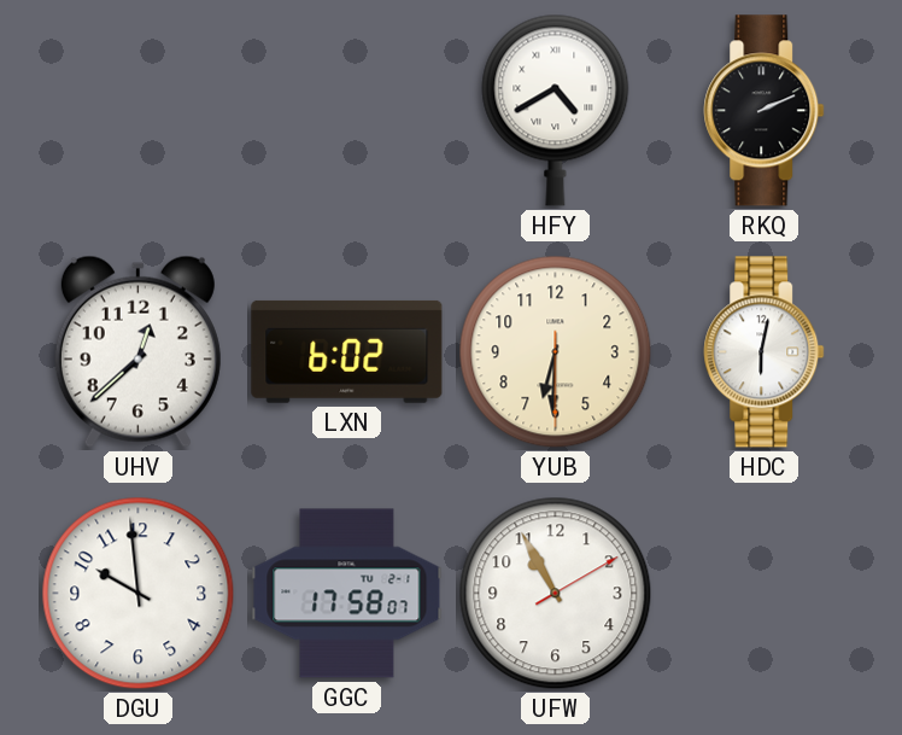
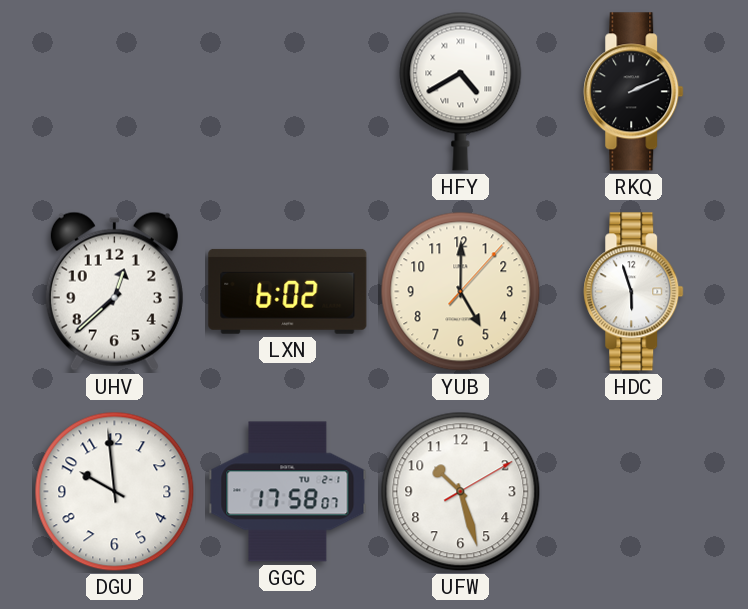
YUB: 6:30 -> 5:00
HDC: 6:02 -> 5:57
UFW: 10:55 -> 10:27
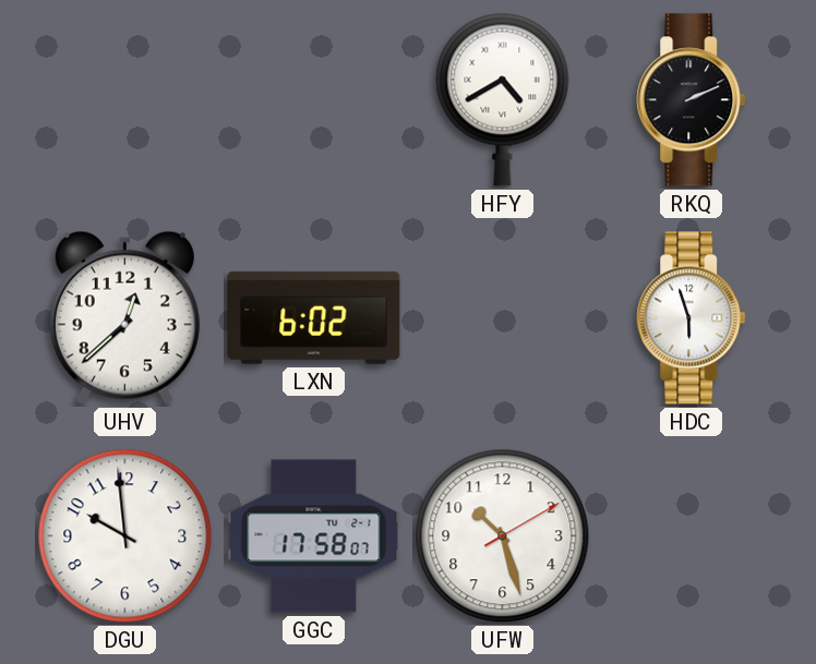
YUB: 5:00 -> none
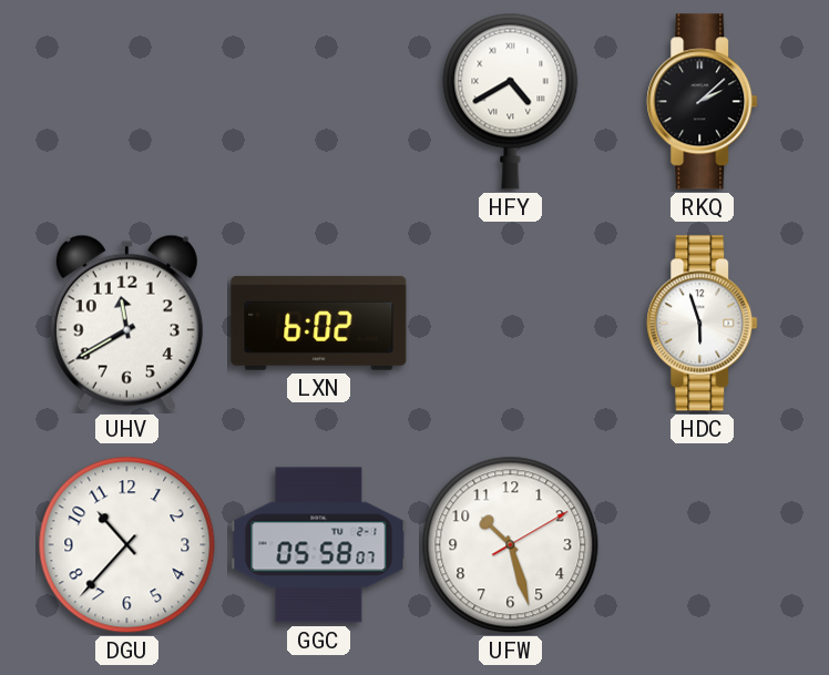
RKQ: 2:11 -> 2:08
UHV: 12:38 -> 11:40
DGU: 9:59 -> 10:37
GGC: 17:58 -> 05:58
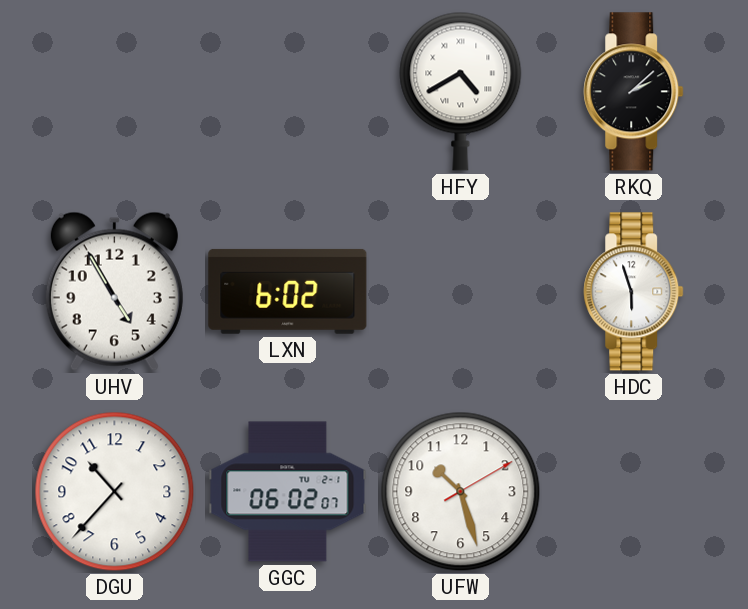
UHV: 11:40 -> 4:55
GGC: 05:58 -> 06:02
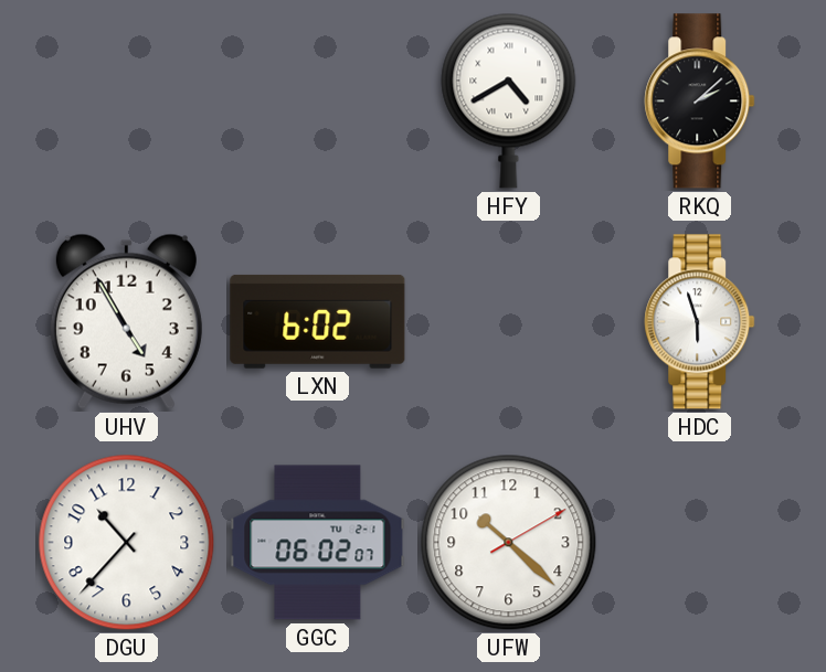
UFW: 10:27 -> 10:22
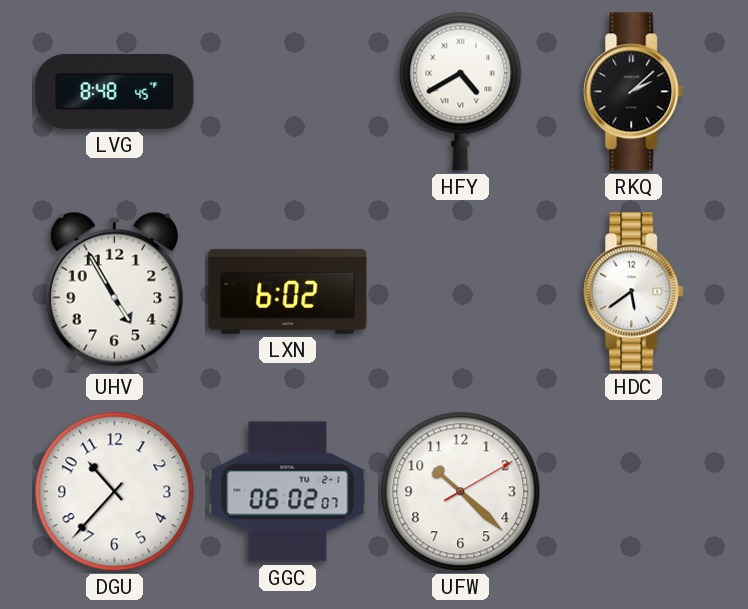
LVG: none -> 8:48
HDC: 5:57 -> 5:39
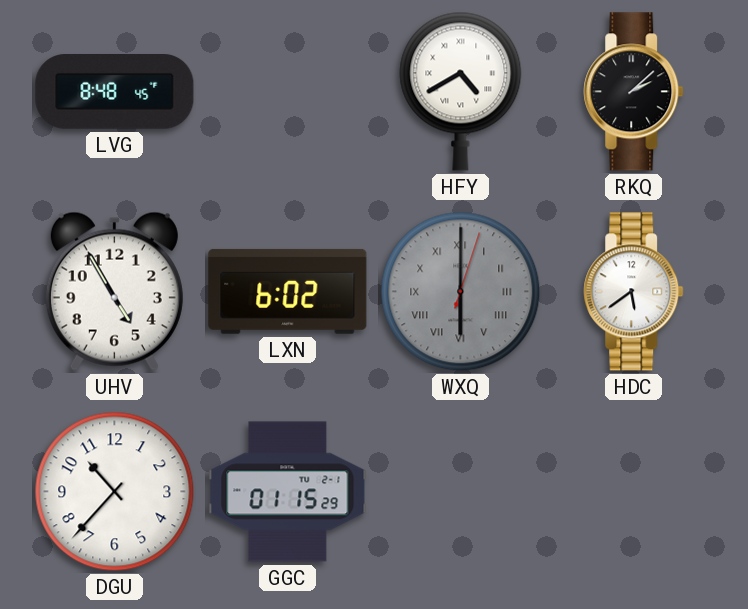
WXQ: none -> 6:00
GGC: 06:02 -> 01:15
UFW: 10:22 -> none
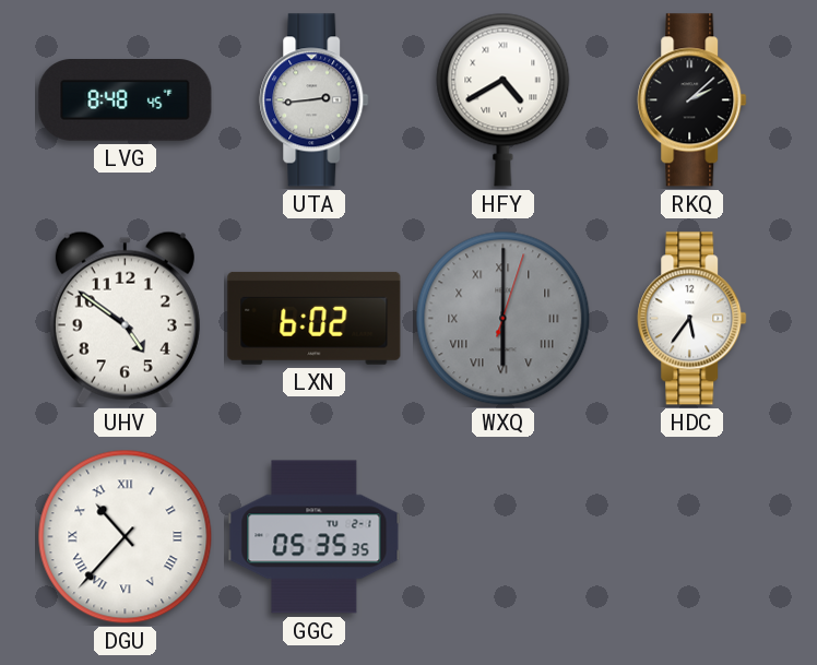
UTA: none -> 2:44
UHV: 4:55 -> 4:51
HDC: 5:39 -> 5:36
DGU numerals: Arabic -> Roman
GGC: 01:15 -> 05:35
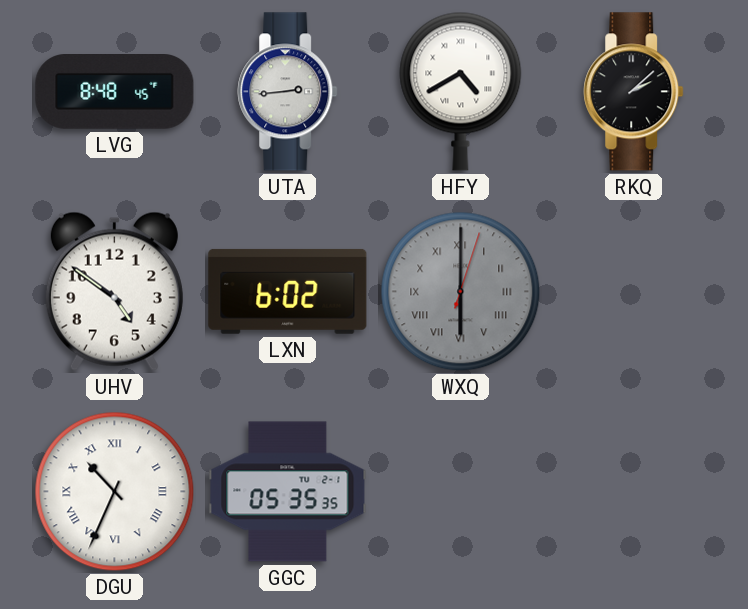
HDC: 5:36 -> none
DGU: 10:37 -> 10:34
